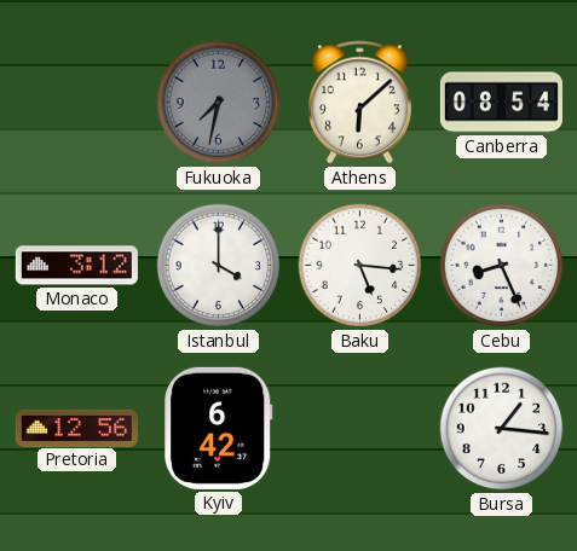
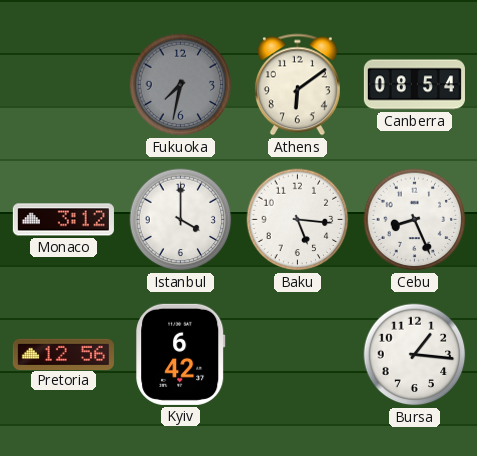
Athens: 6:08 -> 6:09
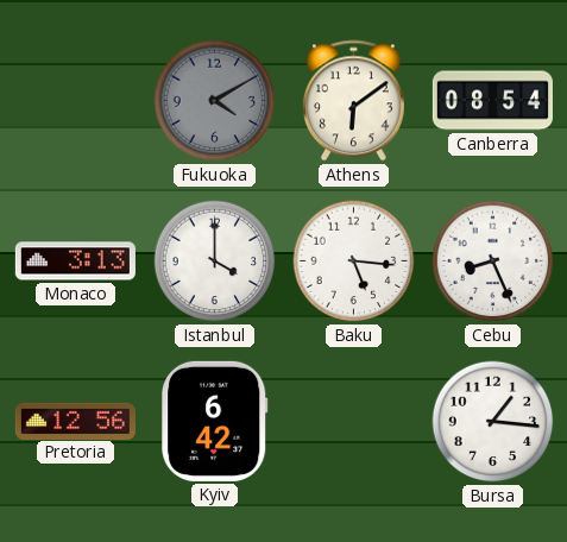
Fukuoka: 7:32 -> 4:10
Monaco: 3:12 -> 3:13
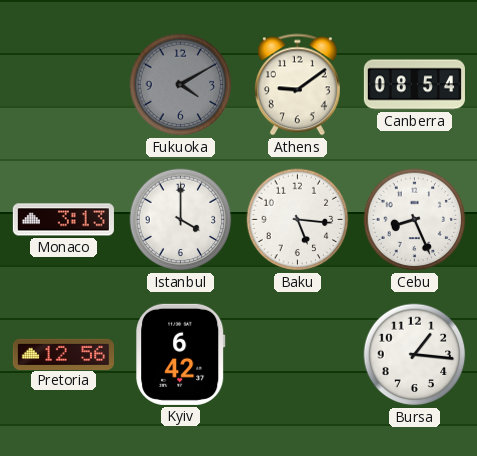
Athens: 6:09 -> 9:09
